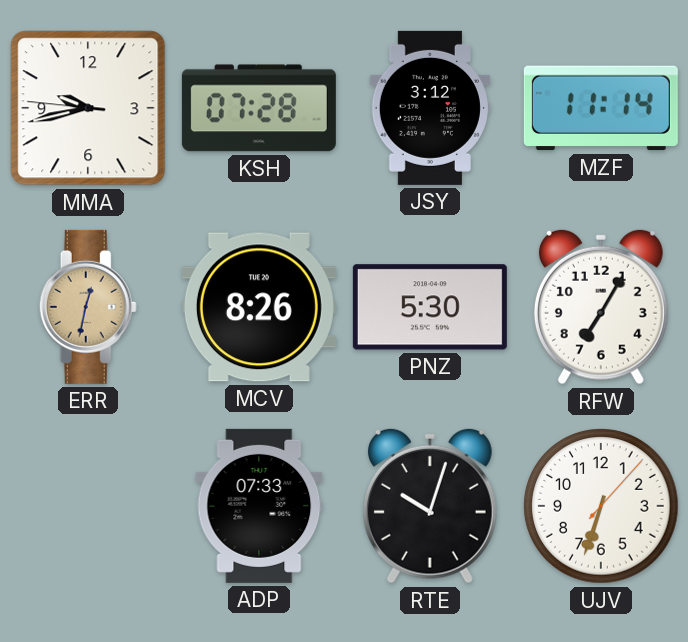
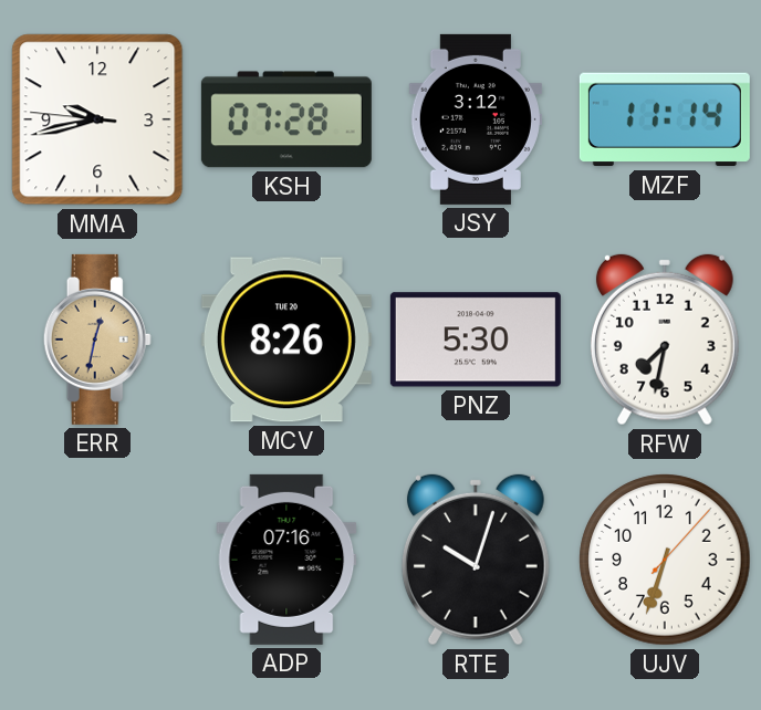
RFW: 7:05 -> 7:32
ADP: 07:33 -> 07:16
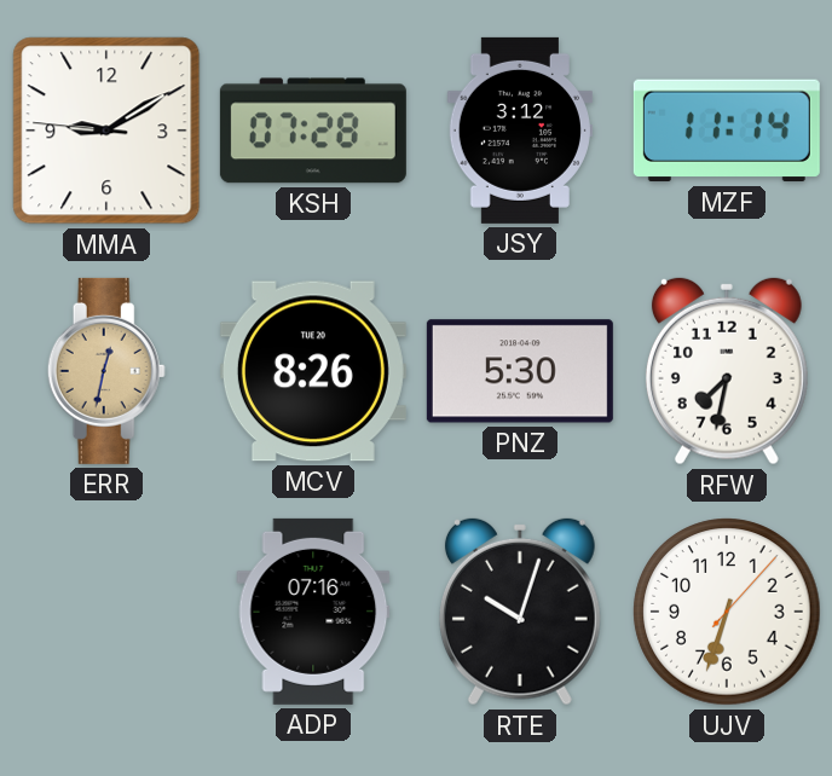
MMA: 9:42 -> 9:09
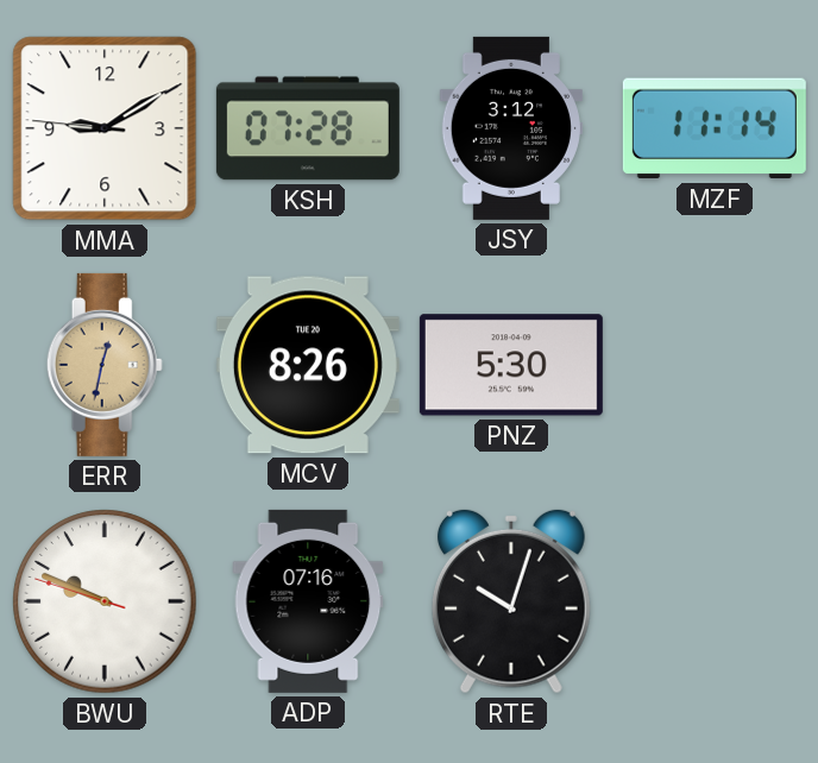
RFW: 7:32 -> none
BWU: none -> 9:48
UJV: 6:33 -> none
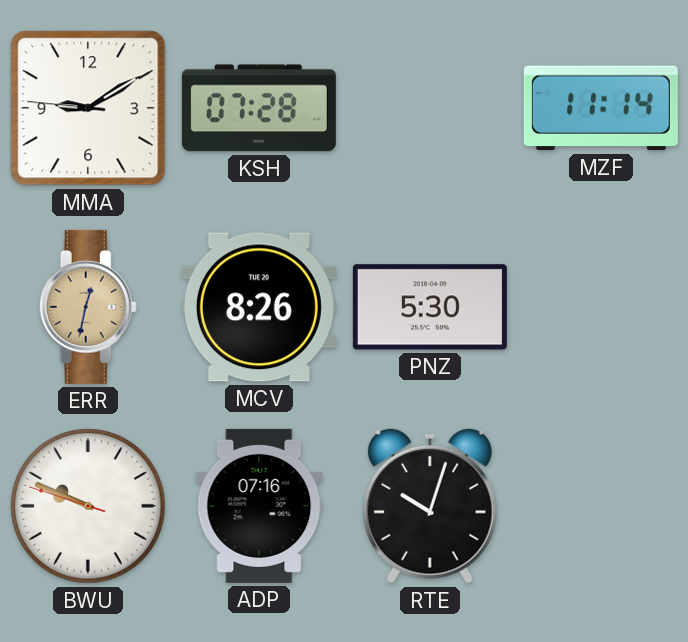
JSY: 3:12 -> none
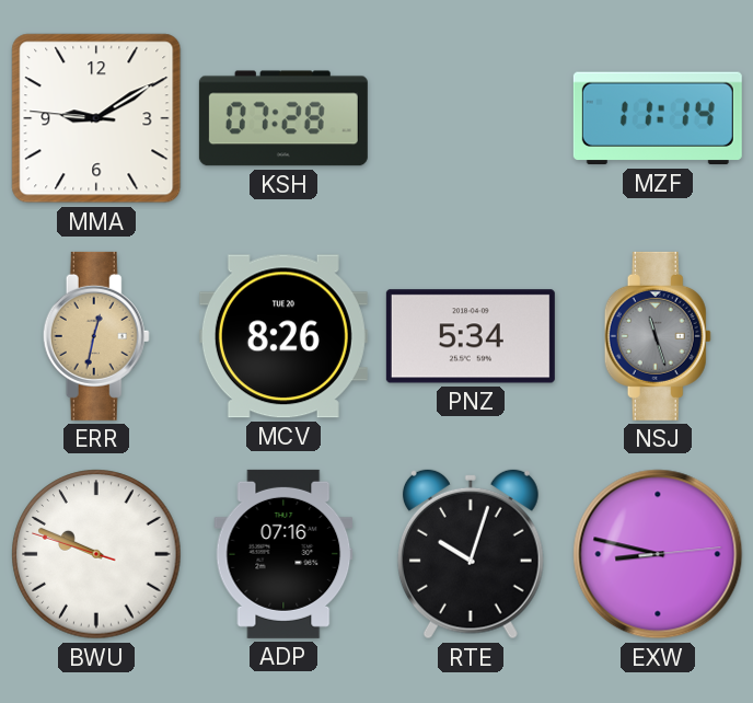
PNZ: 5:30 -> 5:34
NSJ: none -> 11:27
EXW: none -> 8:47
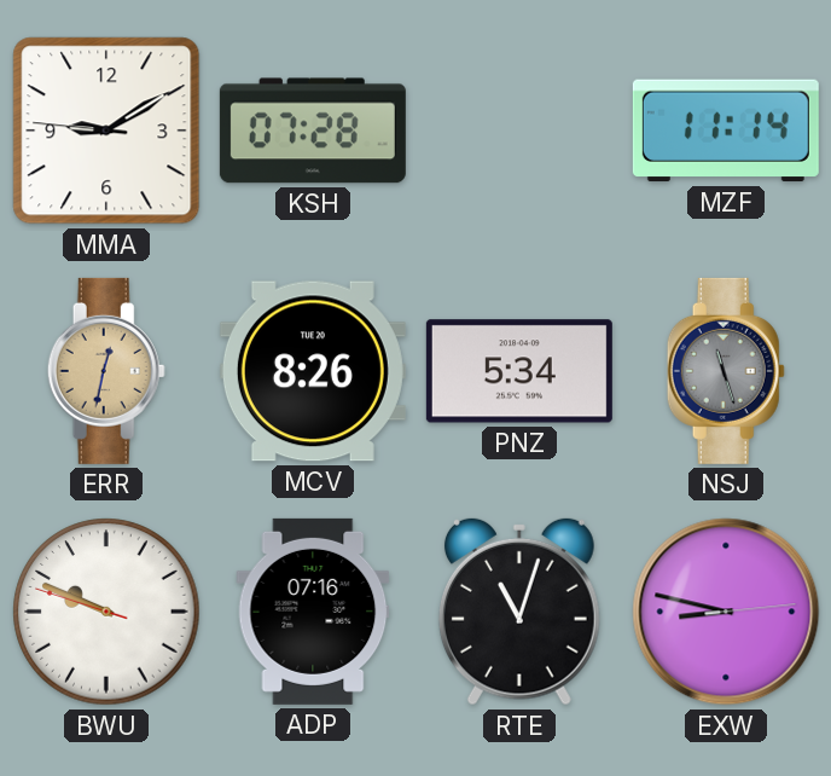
RTE: 10:03 -> 11:03
